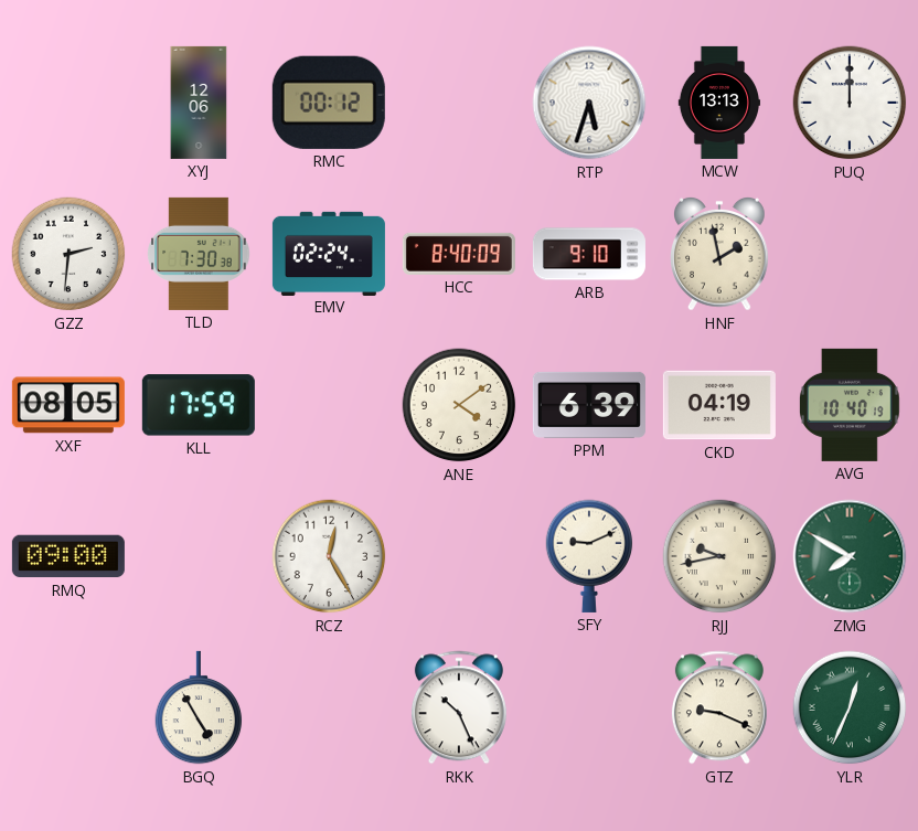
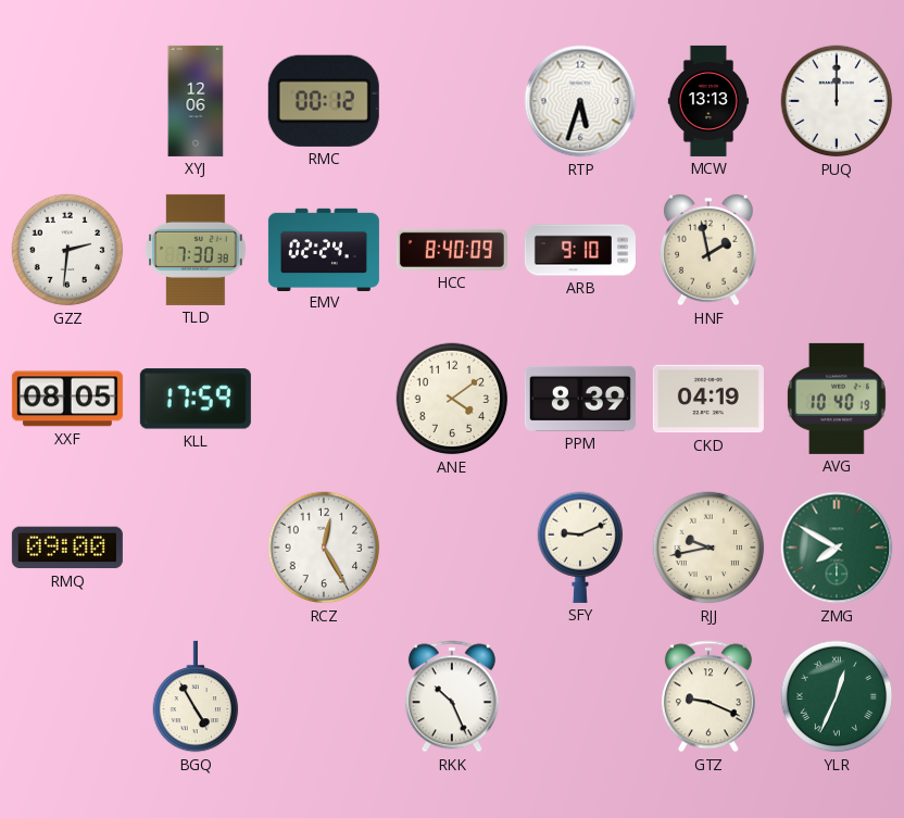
PPM: 6:39 -> 8:39
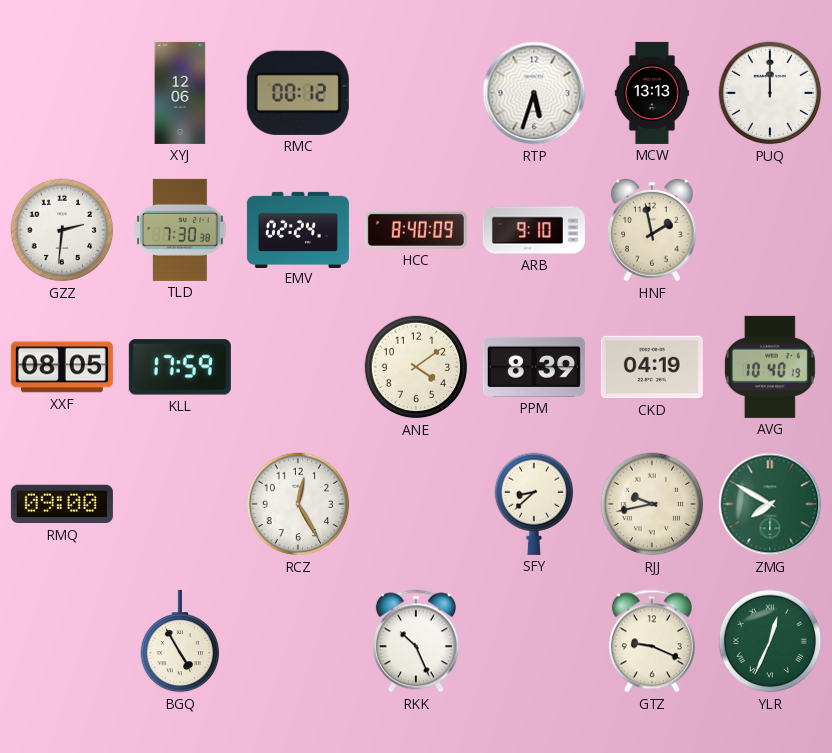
SFY: 9:11 -> 8:38
